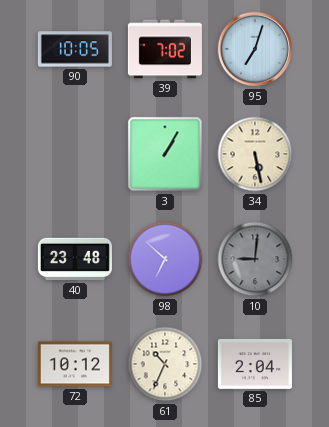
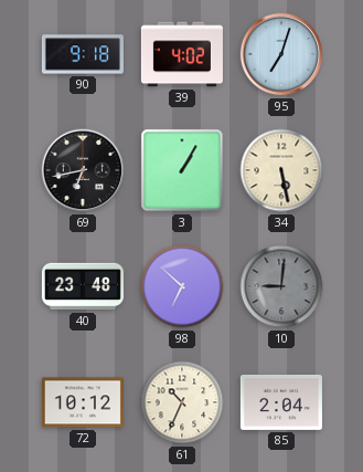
90: 10:05 -> 9:18
39: 7:02 -> 4:02
69: none -> 6:43
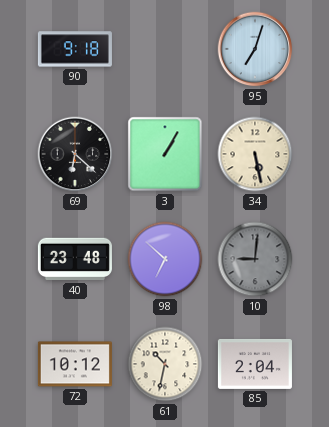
39: 4:02 -> none
69: 6:43 -> 6:22
61: 10:34 -> 10:32
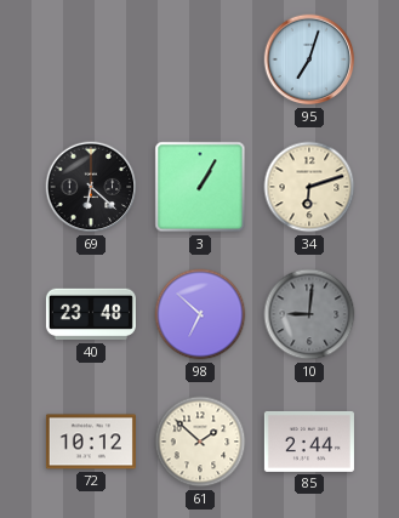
90: 9:18 -> none
34: 5:28 -> 6:12
61: 10:32 -> 1:52
85: 2:04 -> 2:44
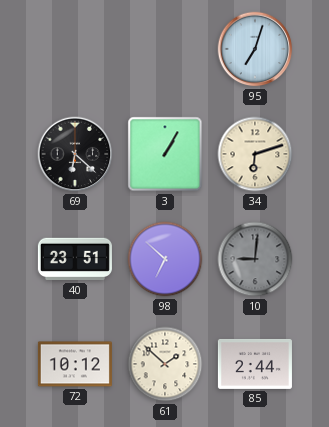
40: 23:48 -> 23:51
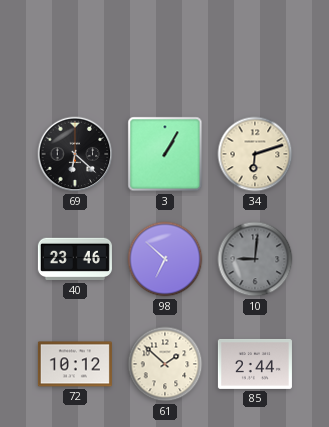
95: 7:03 -> none
40: 23:51 -> 23:46
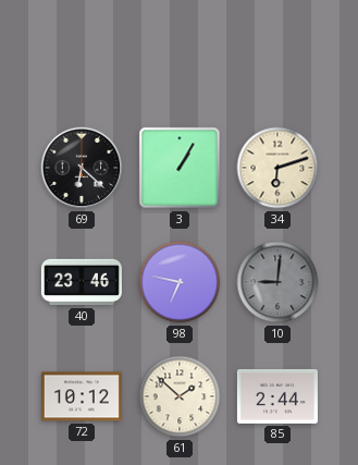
98: 6:52 -> 6:47
